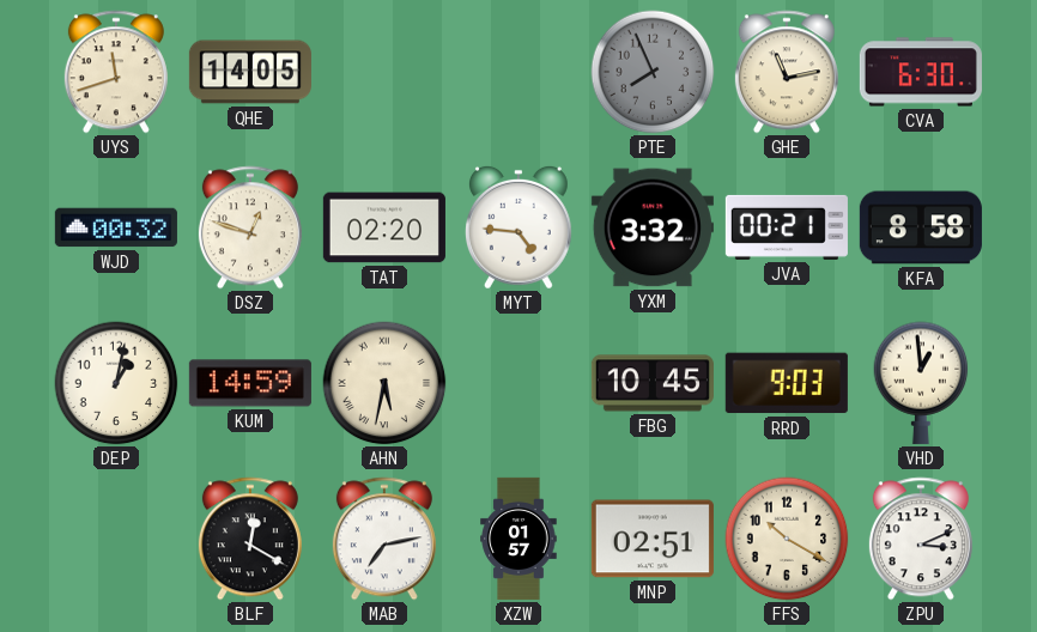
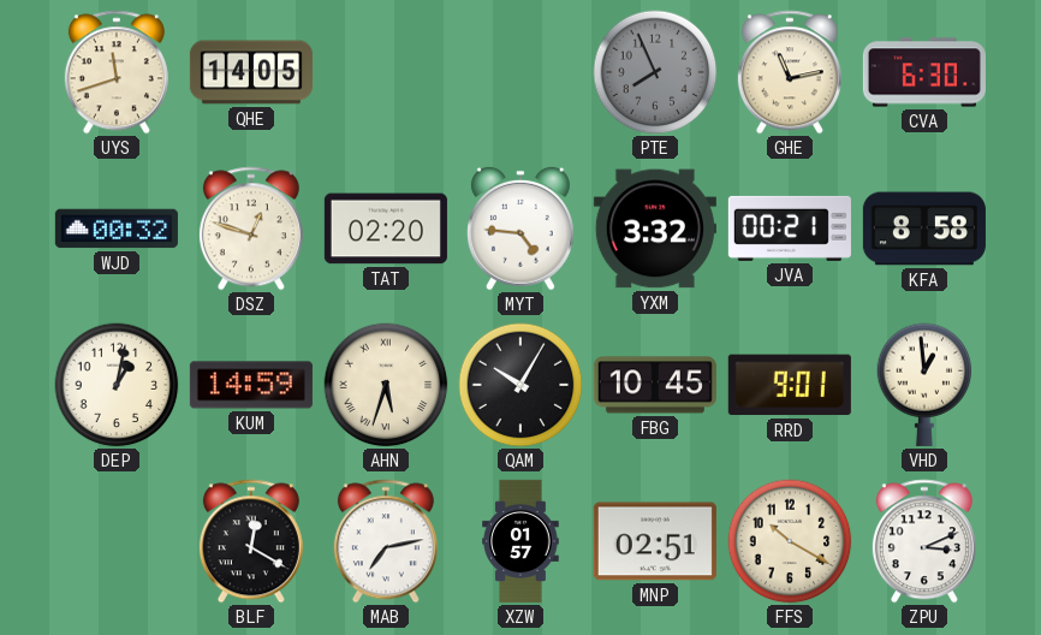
AHN: 5:32 -> 5:33
QAM: none -> 10:05
RRD: 9:03 -> 9:01
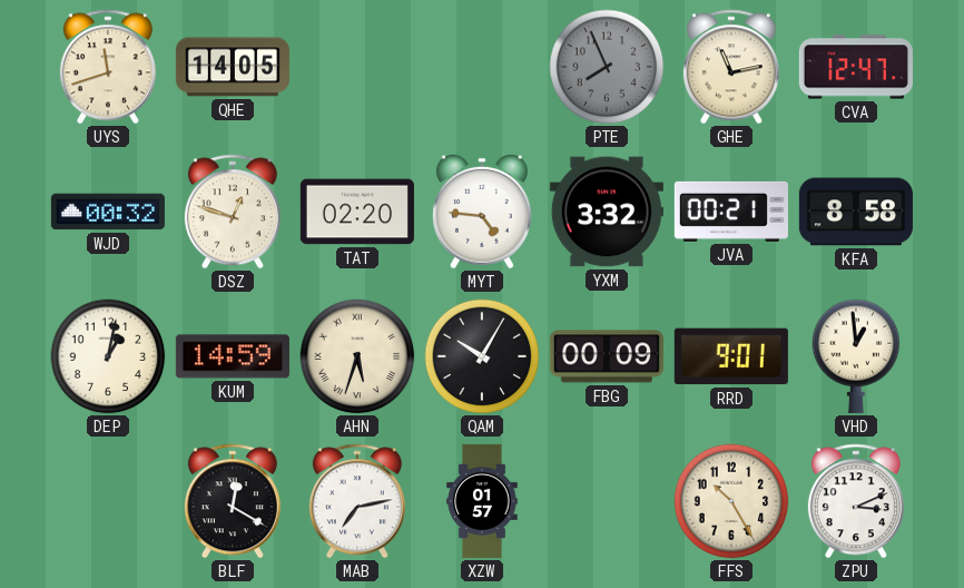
CVA: 6:30 -> 12:47
FBG: 10:45 -> 00:09
MNP: 02:51 -> none
FFS: 10:20 -> 10:25
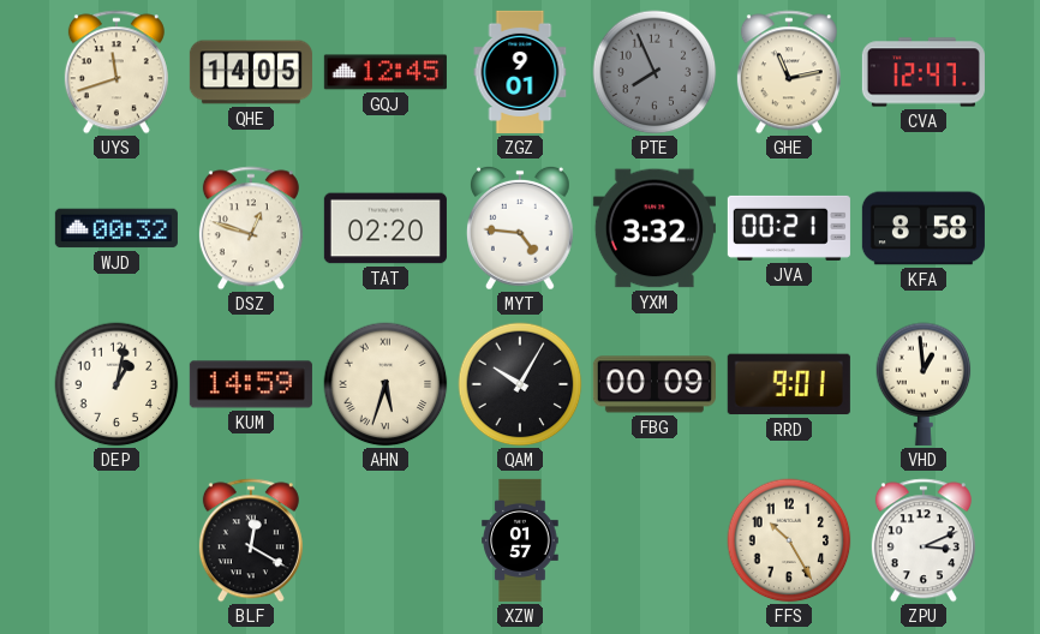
GQJ: none -> 12:45
ZGZ: none -> 9:01
MAB: 7:13 -> none
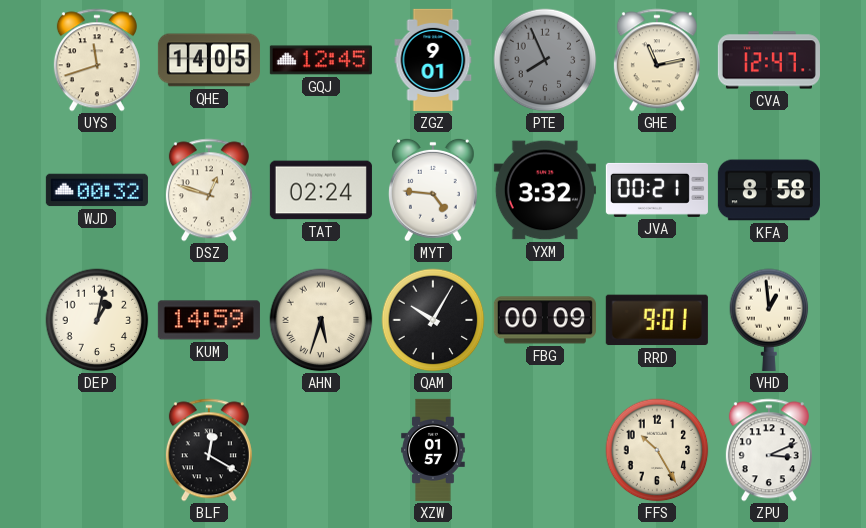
TAT: 02:20 -> 02:24
